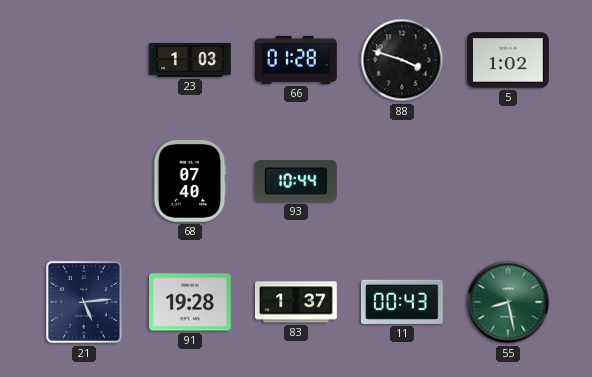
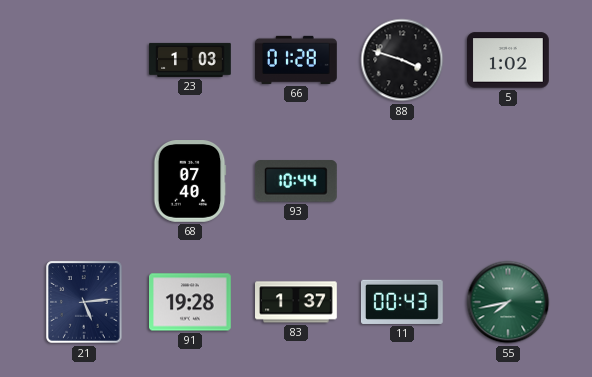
55: 8:28 -> 7:43
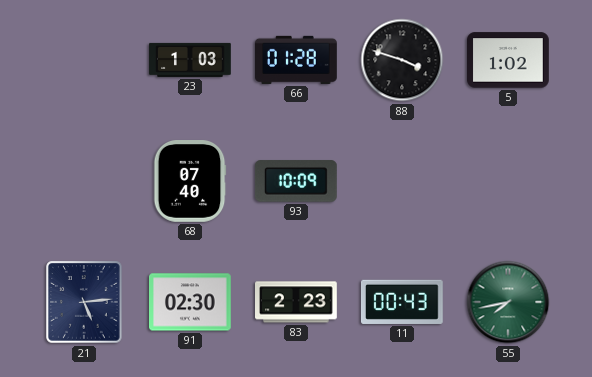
93: 10:44 -> 10:09
91: 19:28 -> 02:30
83: 1:37 -> 2:23
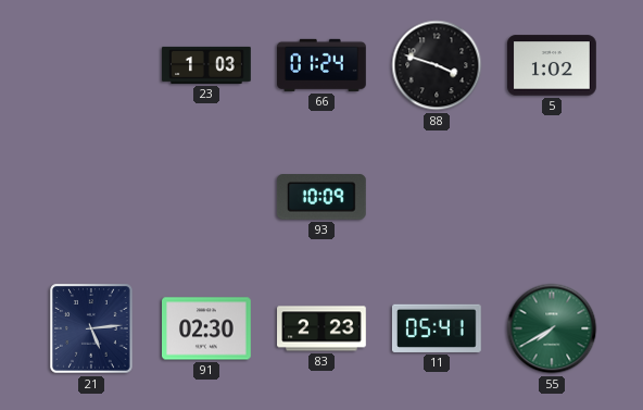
66: 01:28 -> 01:24
68: 07:40 -> none
11: 00:43 -> 05:41
55: 7:43 -> 7:40
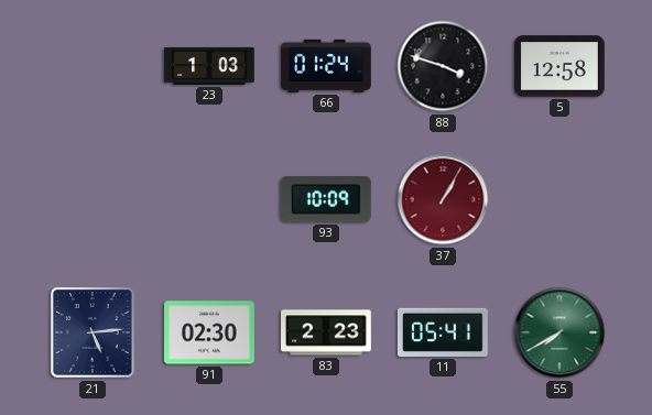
5: 1:02 -> 12:58
37: none -> 1:05
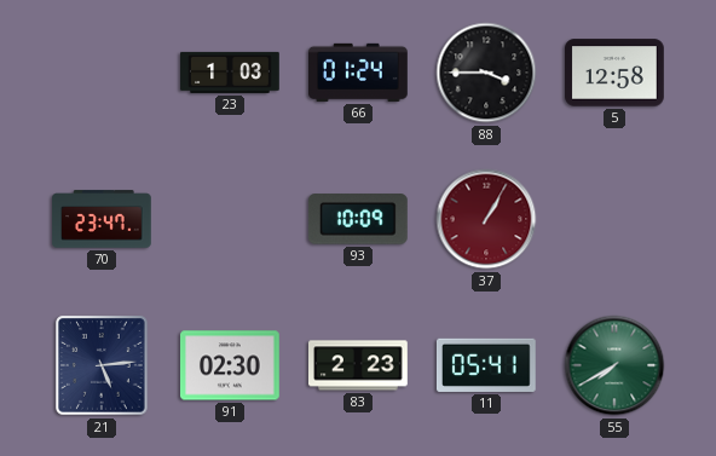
88: 3:48 -> 3:45
70: none -> 23:47
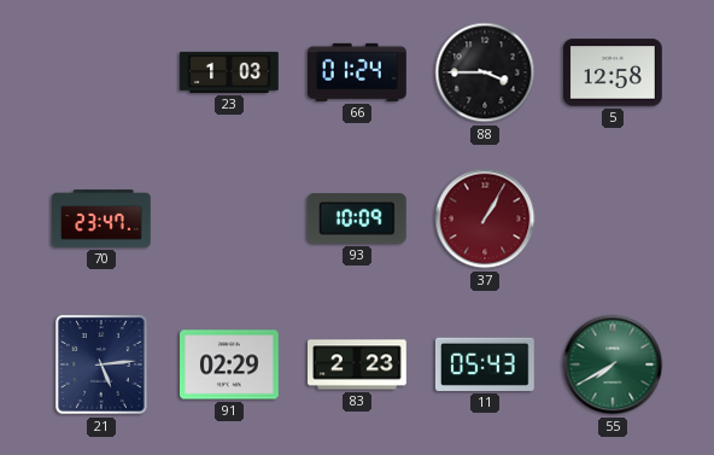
91: 02:30 -> 02:29
11: 05:41 -> 05:43
